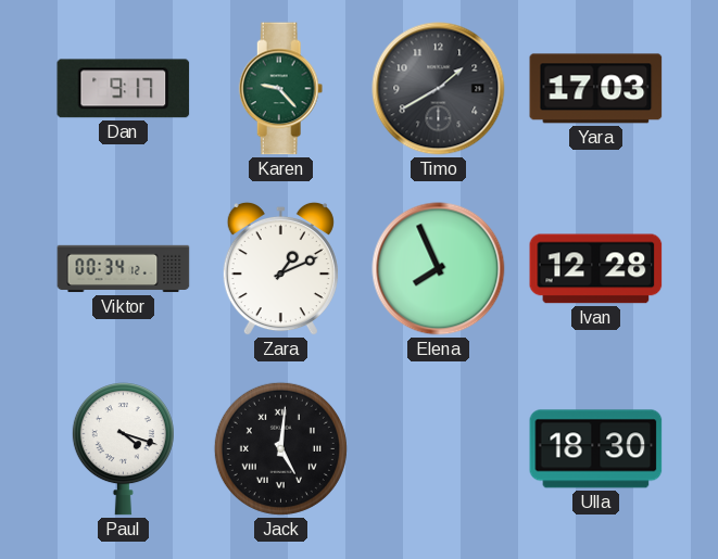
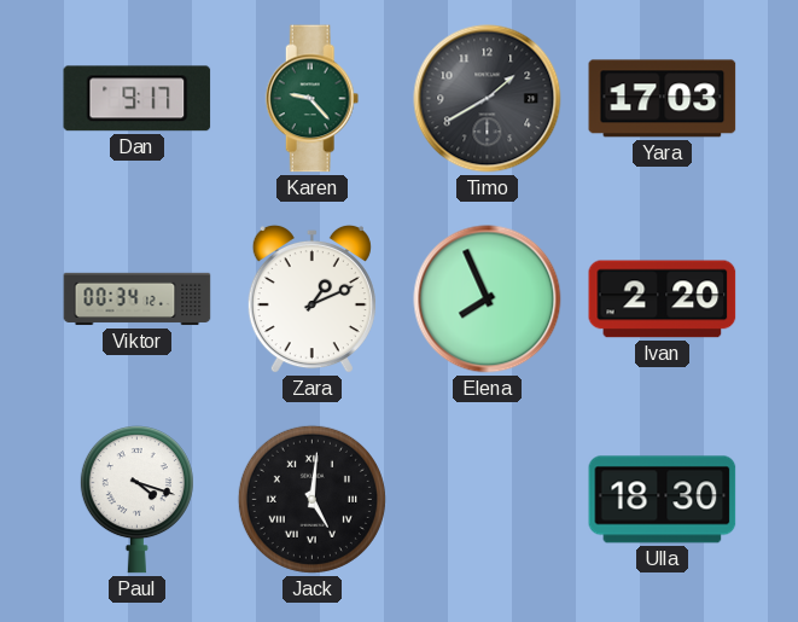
Ivan: 12:28 -> 2:20
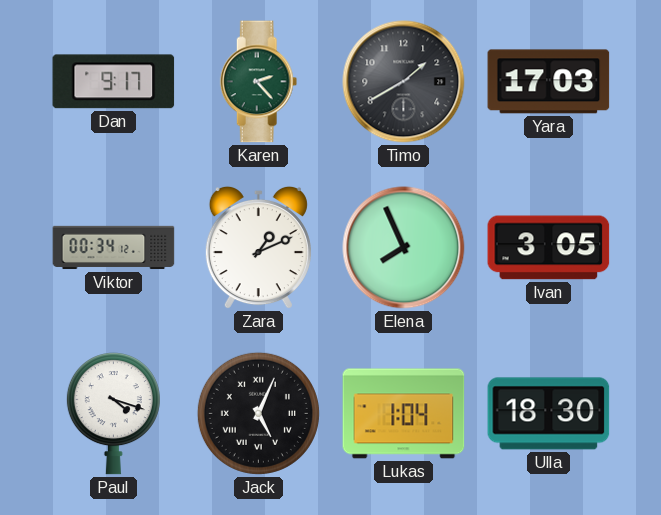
Karen: 9:23 -> 2:23
Ivan: 2:20 -> 3:05
Jack: 5:01 -> 5:04
Lukas: none -> 1:04
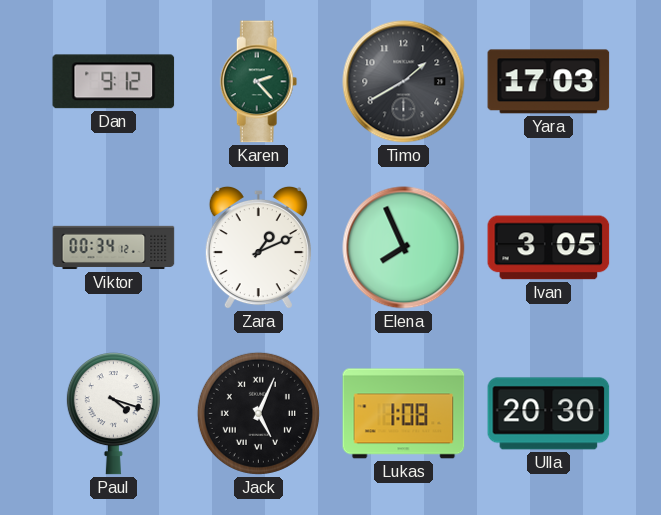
Dan: 9:17 -> 9:12
Lukas: 1:04 -> 1:08
Ulla: 18:30 -> 20:30
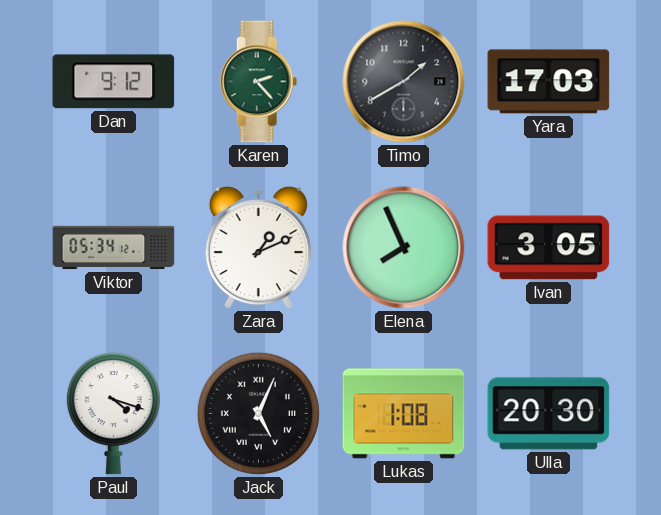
Viktor: 00:34 -> 05:34
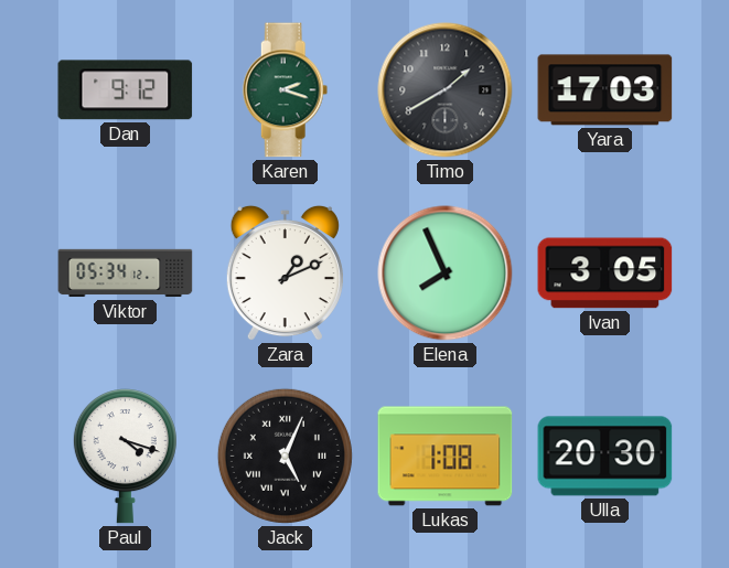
Karen: 2:23 -> 2:18
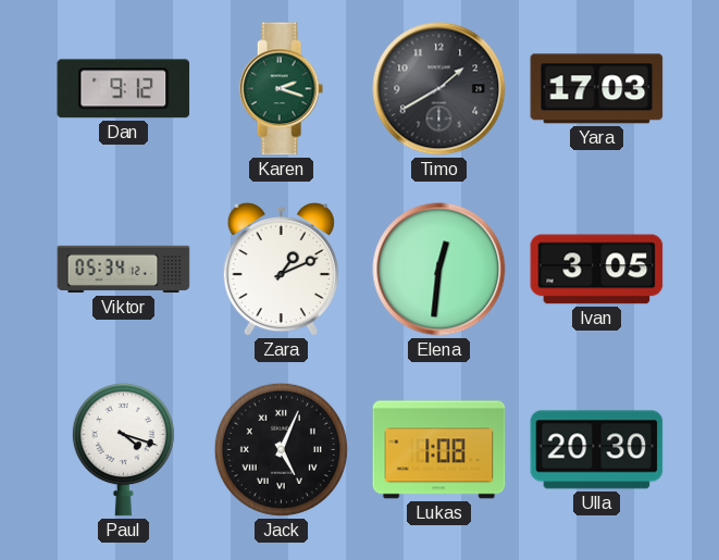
Elena: 7:56 -> 12:31
